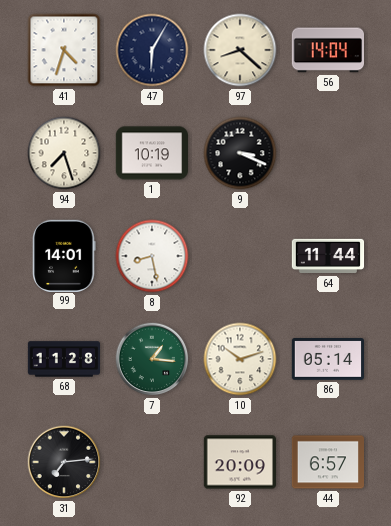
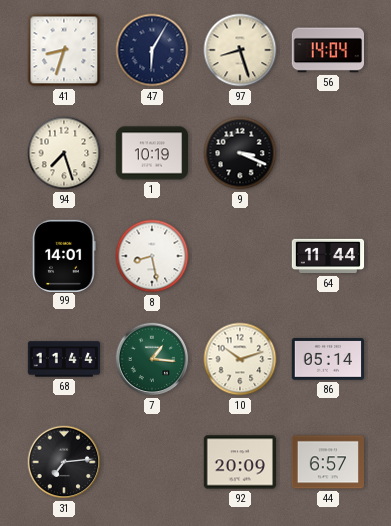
41: 4:33 -> 8:33
97: 8:22 -> 8:27
68: 11:28 -> 11:44
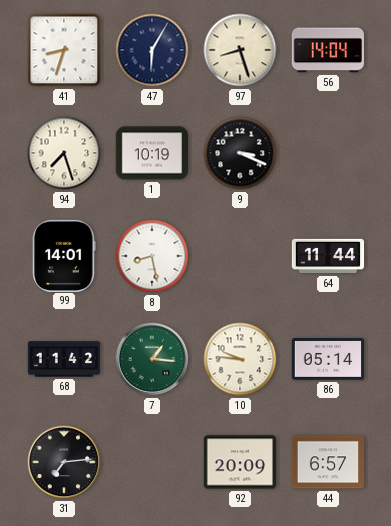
68: 11:44 -> 11:42
10: 10:12 -> 9:46
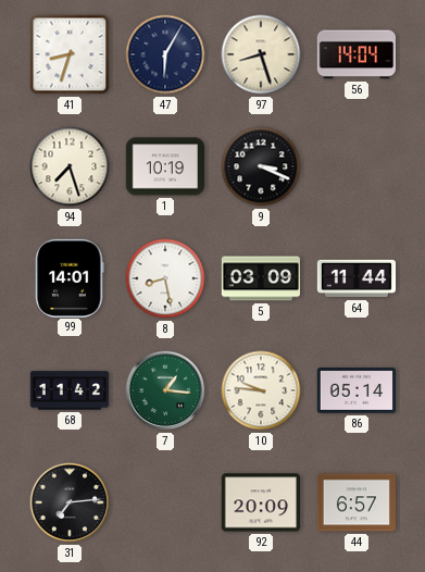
5: none -> 03:09
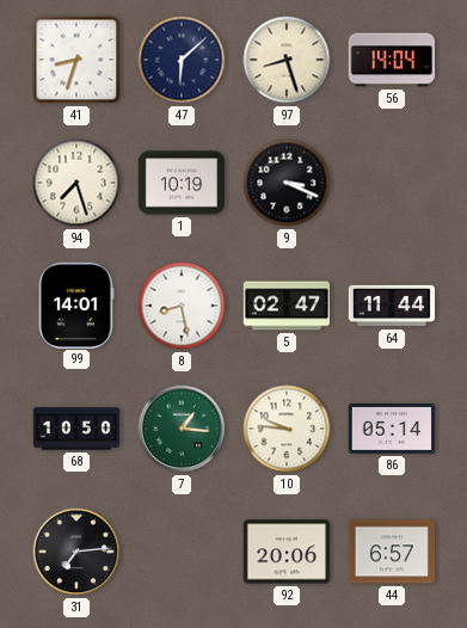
47: 6:05 -> 6:08
5: 03:09 -> 02:47
68: 11:42 -> 10:50
92: 20:09 -> 20:06
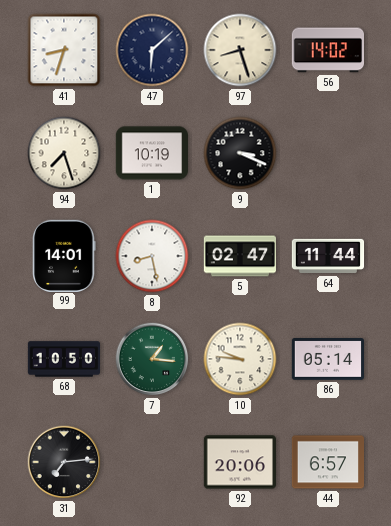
56: 14:04 -> 14:02
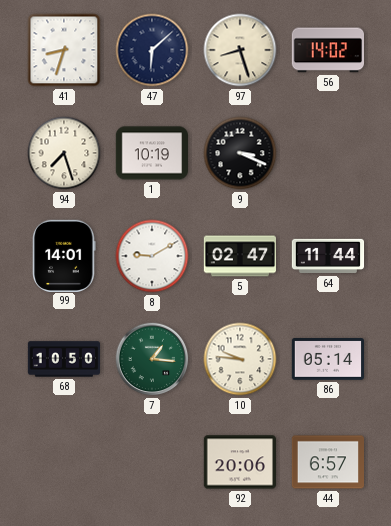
8: 8:28 -> 9:10
31: 7:14 -> none
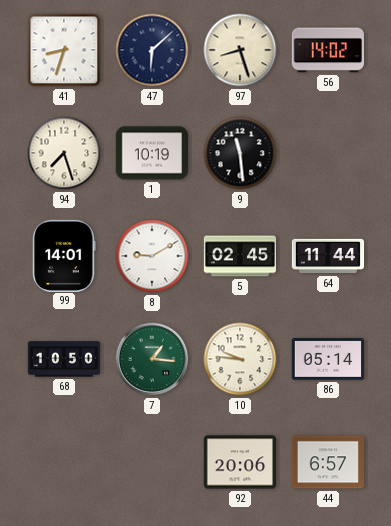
9: 3:19 -> 11:29
5: 02:47 -> 02:45
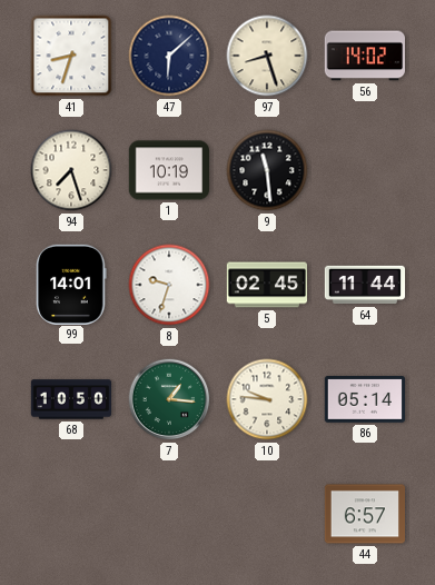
8: 9:10 -> 9:33
92: 20:06 -> none
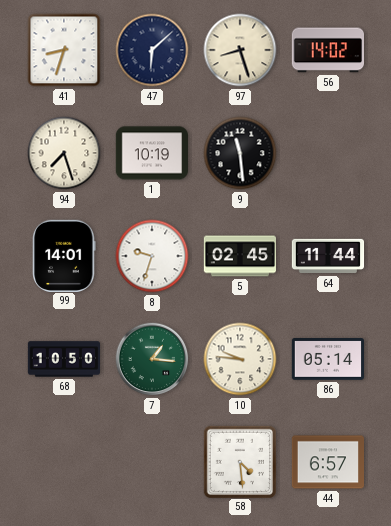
58: none -> 4:29
